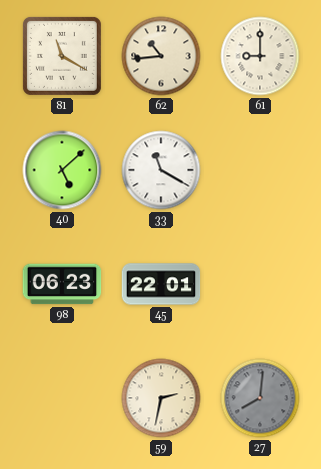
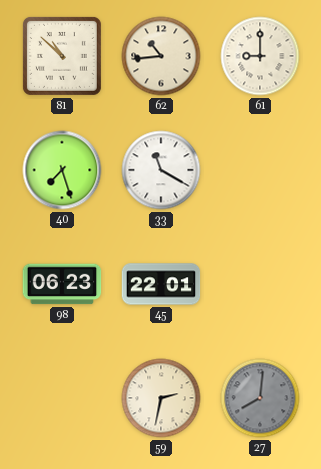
81: 11:20 -> 10:52
40: 5:08 -> 7:27
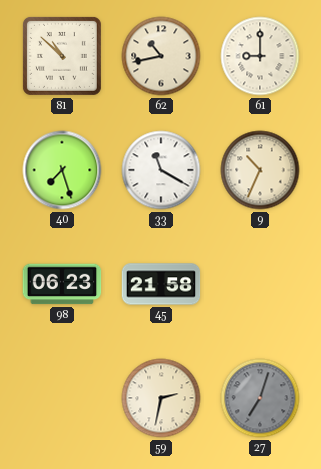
62: 10:44 -> 10:43
9: none -> 10:34
45: 22:01 -> 21:58
27: 8:01 -> 7:03
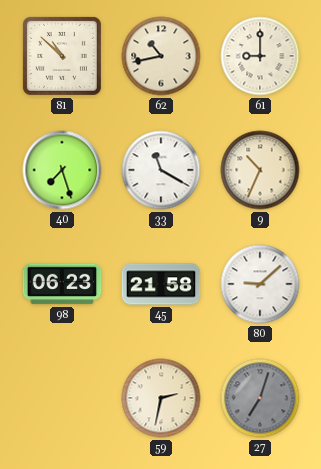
80: none -> 9:08
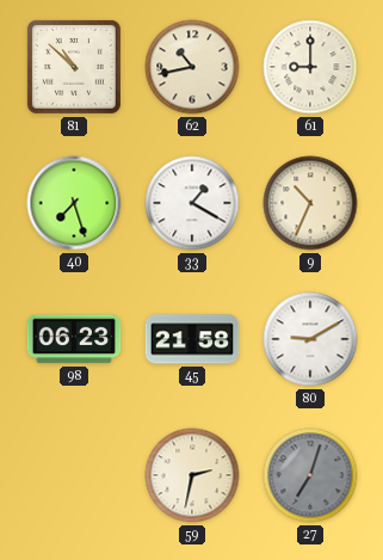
33: 11:20 -> 1:20
80: 9:08 -> 9:10
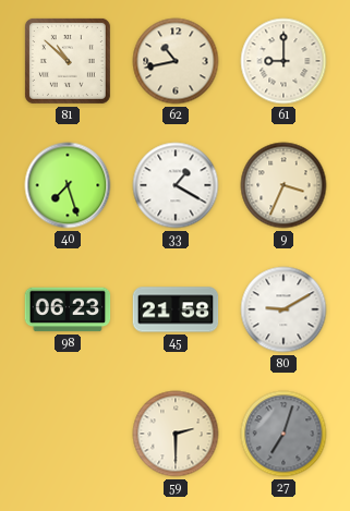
9: 10:34 -> 3:34
59: 2:32 -> 2:30
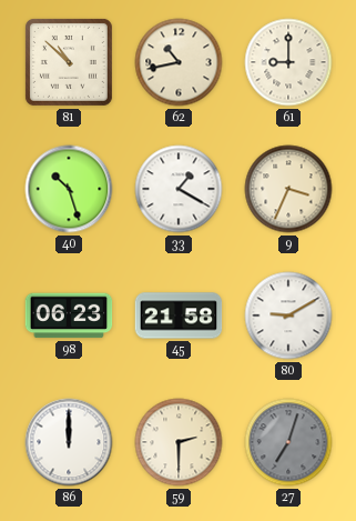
40: 7:27 -> 10:27
86: none -> 12:00
